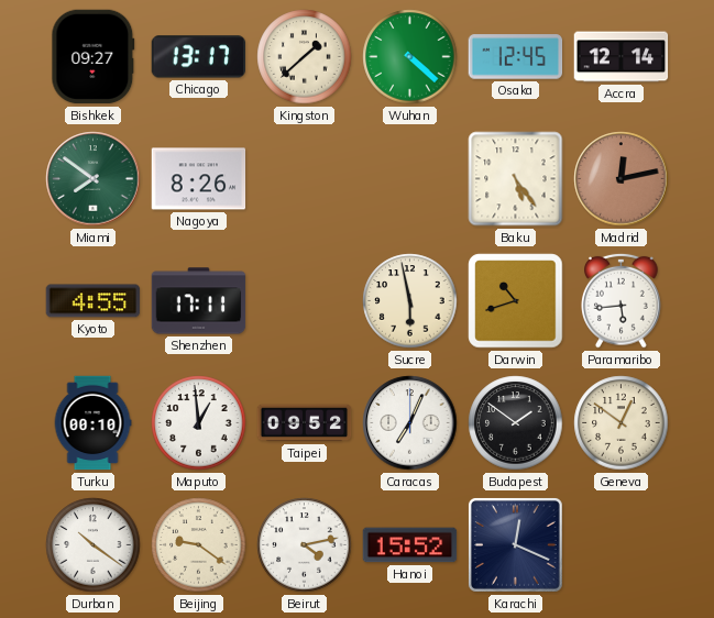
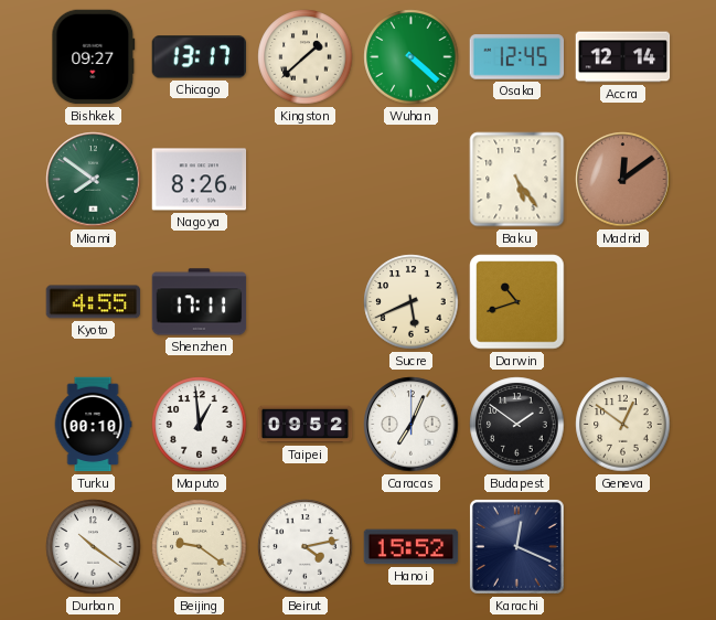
Madrid: 12:13 -> 12:09
Sucre: 5:58 -> 5:41
Paramaribo: 5:44 -> none
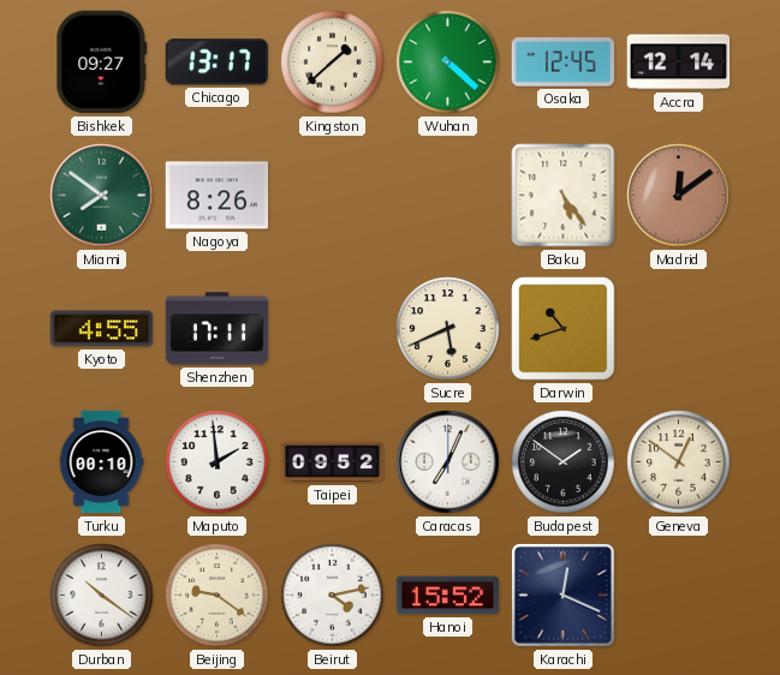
Maputo: 12:59 -> 1:59
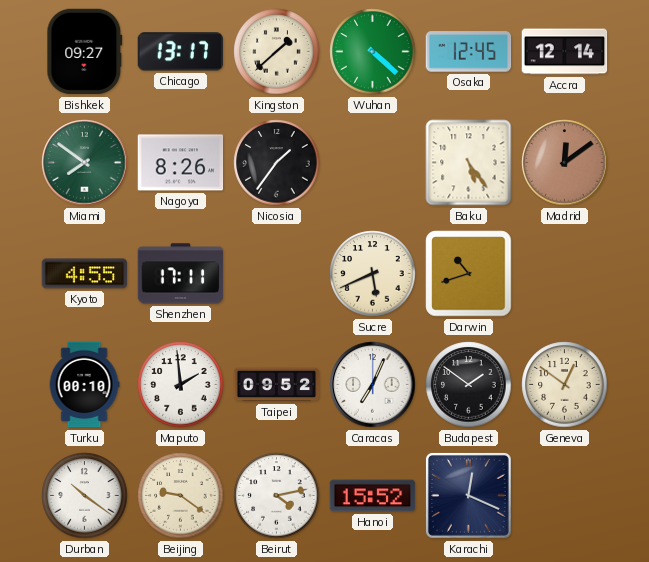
Nicosia: none -> 1:36
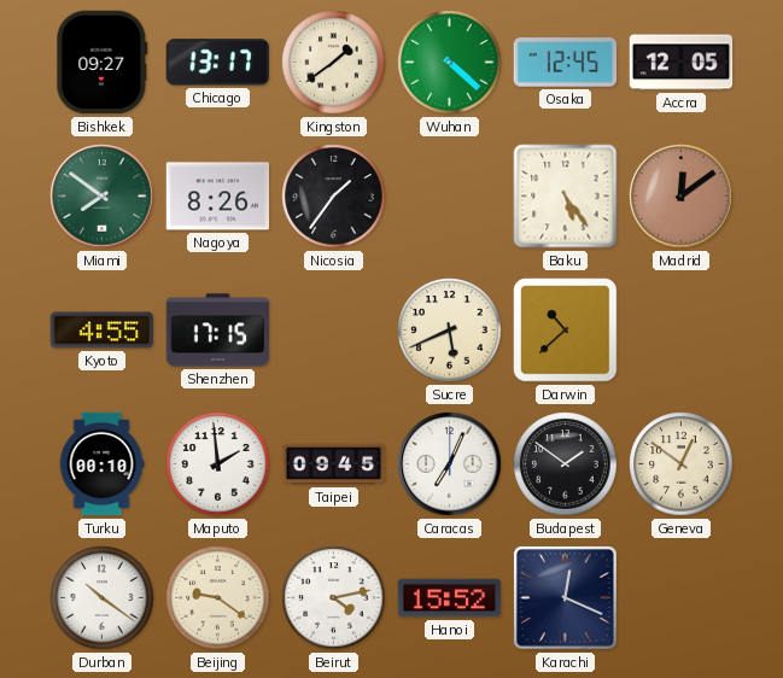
Kingston: 1:38 -> 1:39
Accra: 12:14 -> 12:05
Shenzhen: 17:11 -> 17:15
Darwin: 10:42 -> 10:38
Taipei: 09:52 -> 09:45
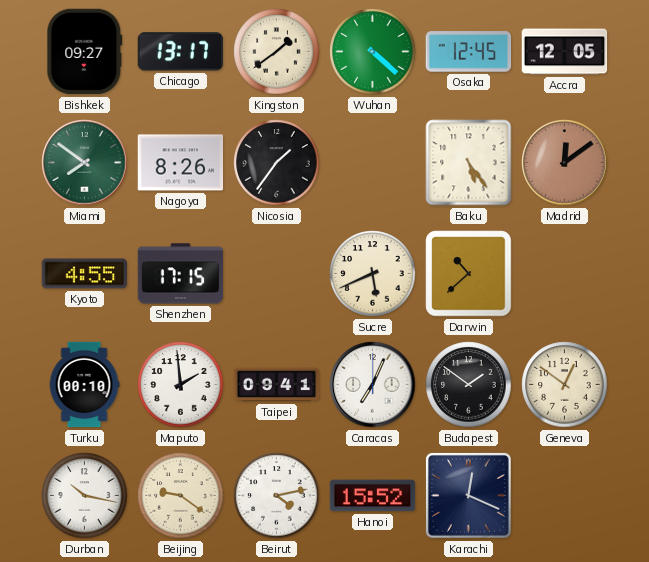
Taipei: 09:45 -> 09:41
Durban: 10:21 -> 10:17
